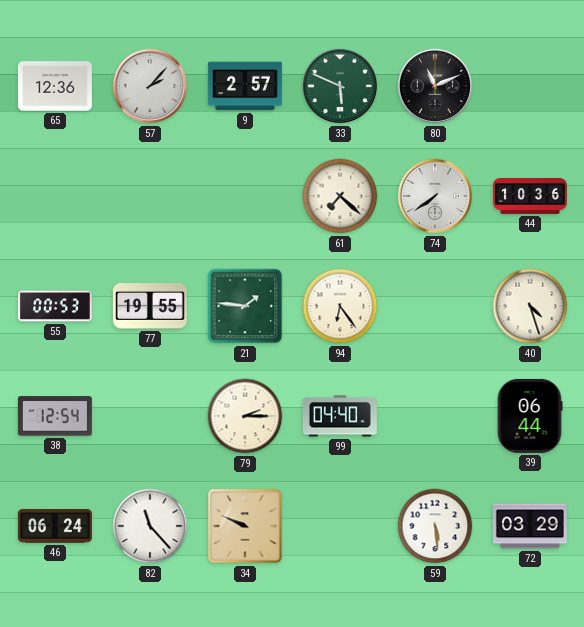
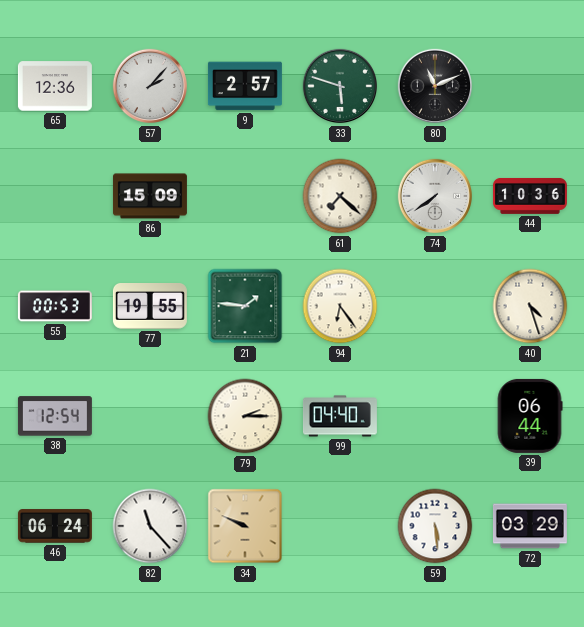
33: 5:49 -> 5:48
86: none -> 15:09
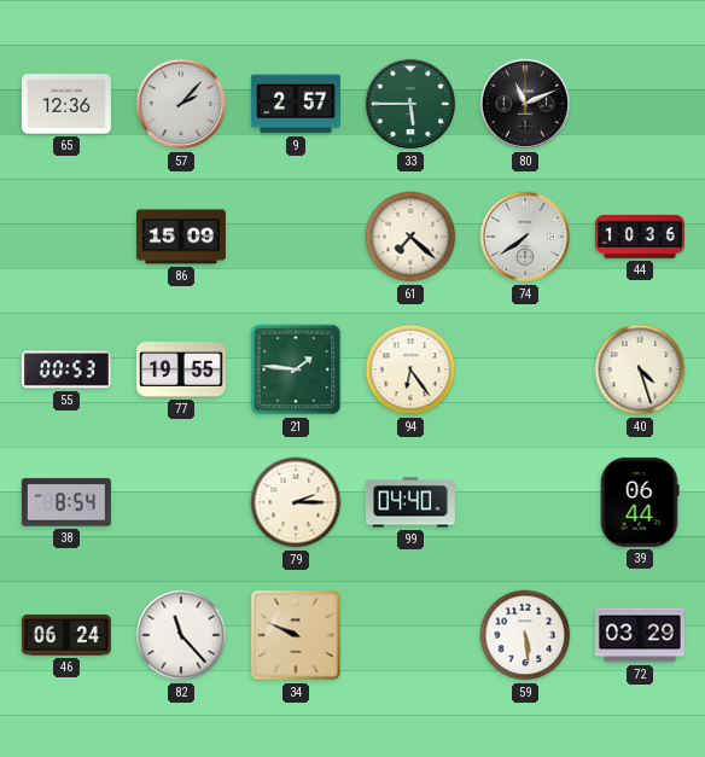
33: 5:48 -> 5:45
38: 12:54 -> 8:54
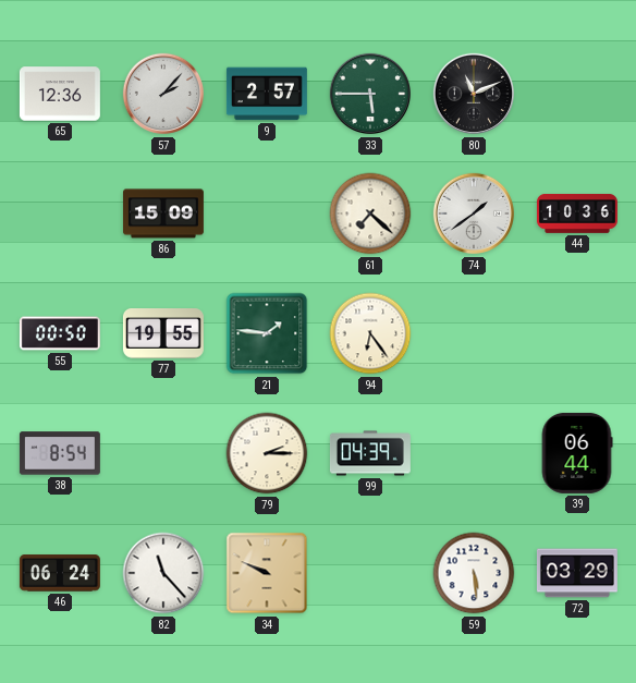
74: 7:39 -> 1:39
55: 00:53 -> 00:50
40: 4:27 -> none
99: 04:40 -> 04:39
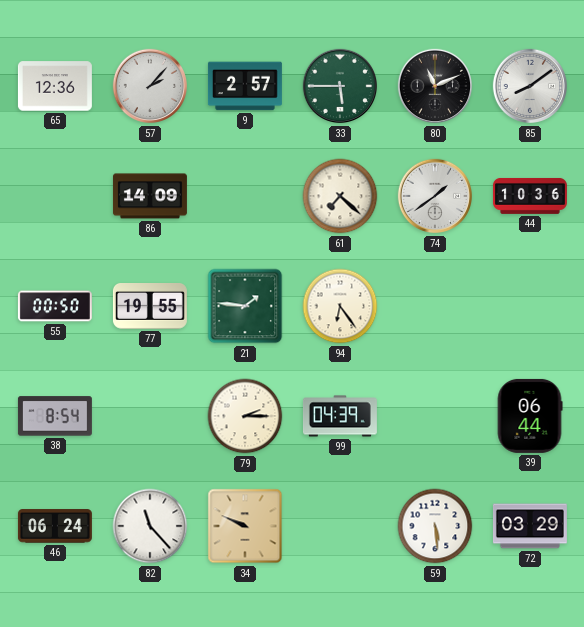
85: none -> 8:09
86: 15:09 -> 14:09
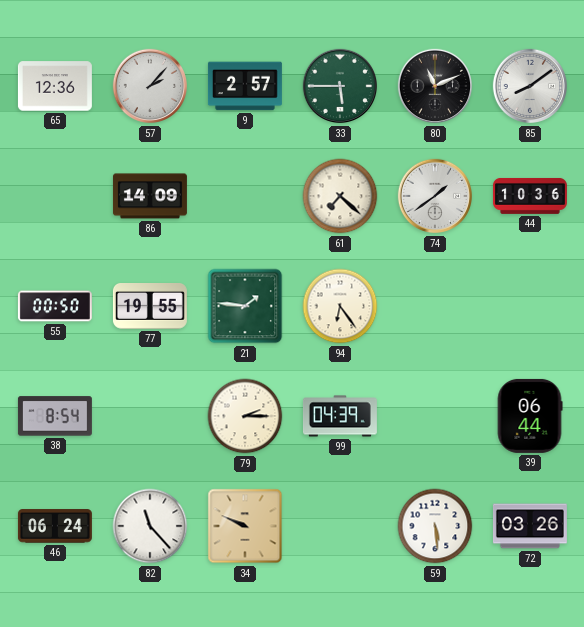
72: 03:29 -> 03:26
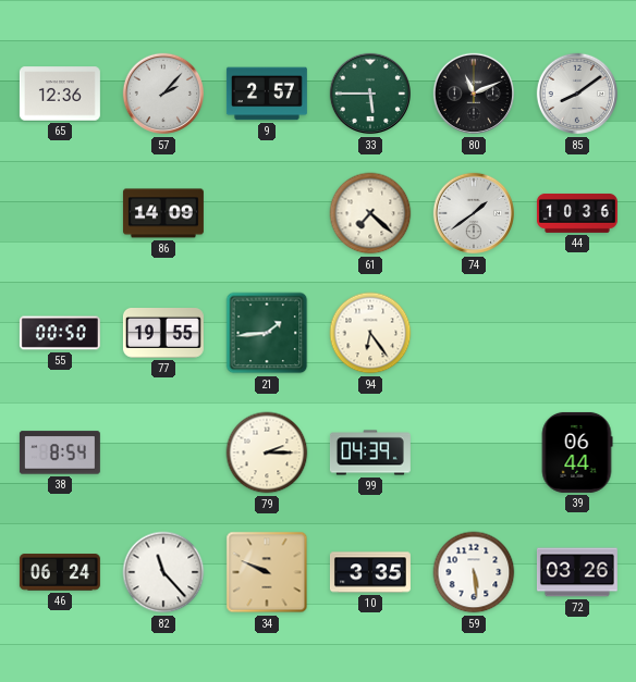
21: 1:46 -> 1:44
10: none -> 3:35
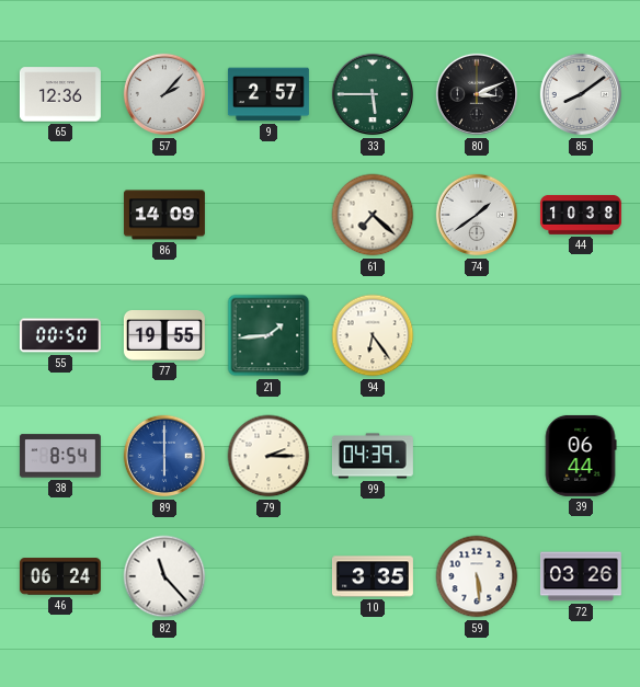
80: 11:11 -> 3:11
44: 10:36 -> 10:38
89: none -> 6:00
34: 9:49 -> none
